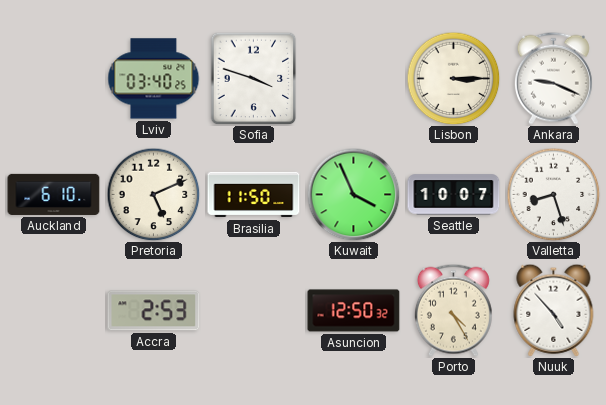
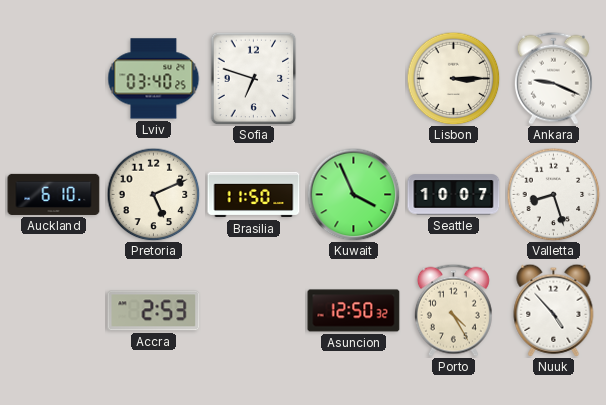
Sofia: 3:48 -> 6:48
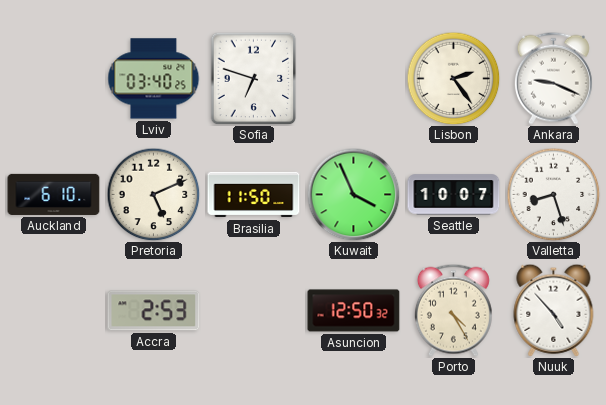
Lisbon: 3:15 -> 2:24
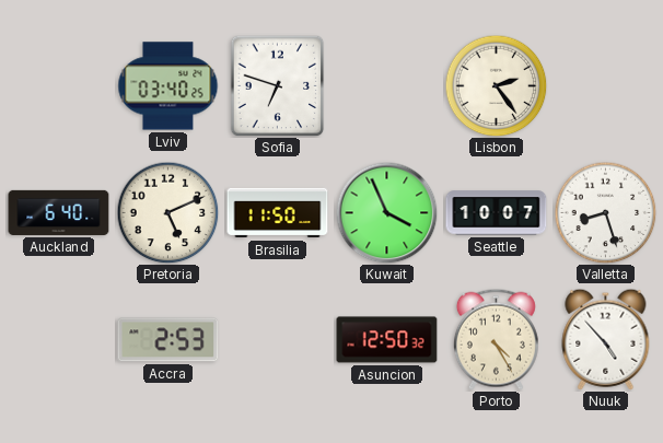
Ankara: 9:19 -> none
Auckland: 6:10 -> 6:40
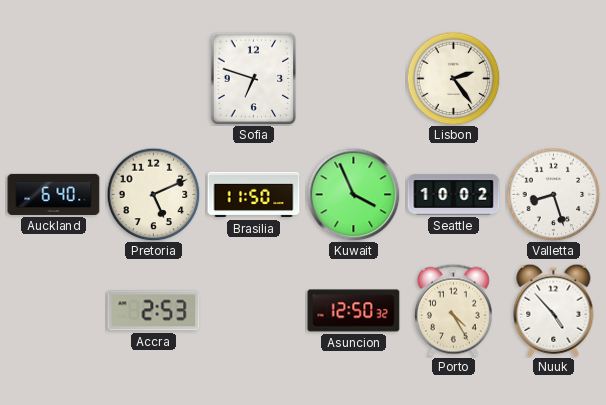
Lviv: 03:40 -> none
Seattle: 10:07 -> 10:02
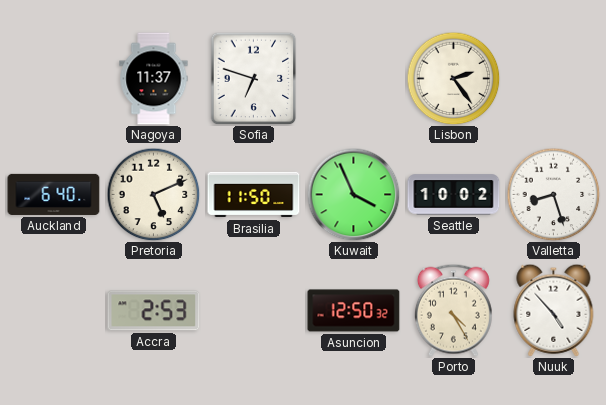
Nagoya: none -> 11:37
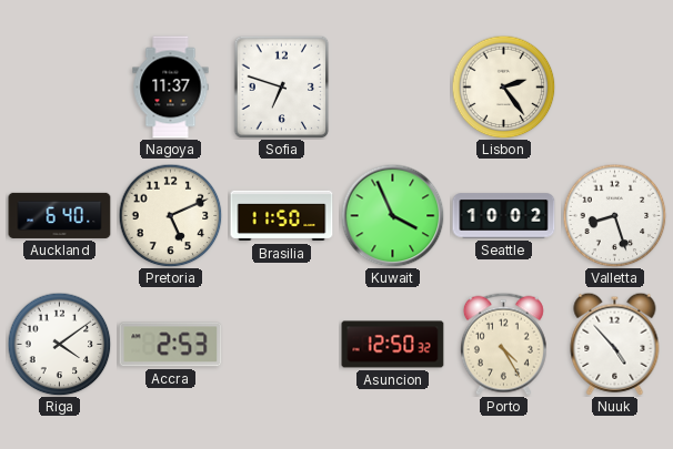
Riga: none -> 4:09
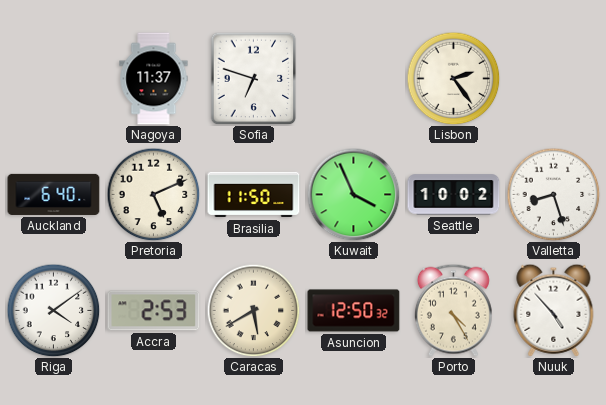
Caracas: none -> 5:40
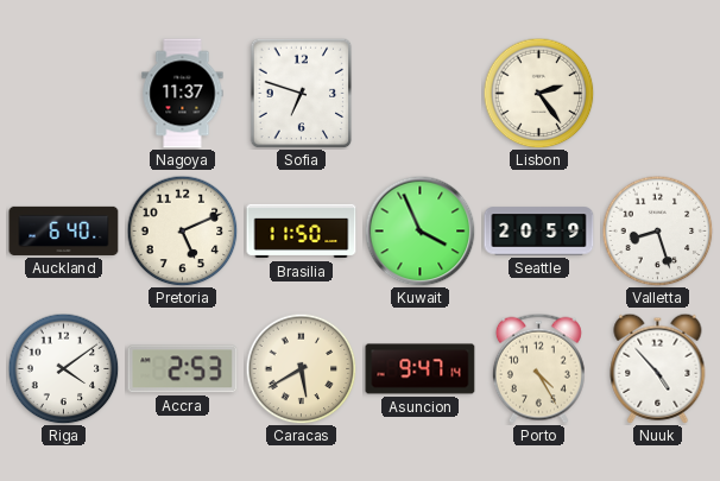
Seattle: 10:02 -> 20:59
Asuncion: 12:50 -> 9:47
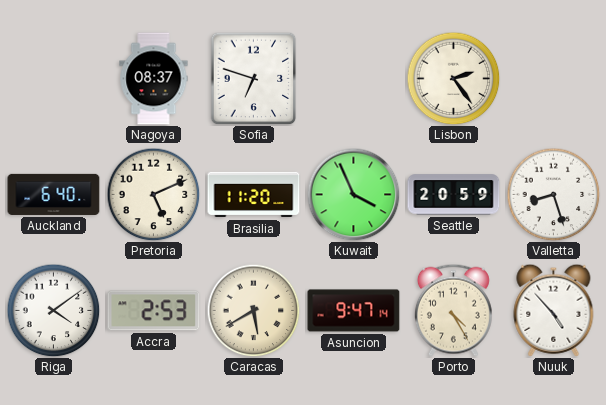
Nagoya: 11:37 -> 08:37
Brasilia: 11:50 -> 11:20
